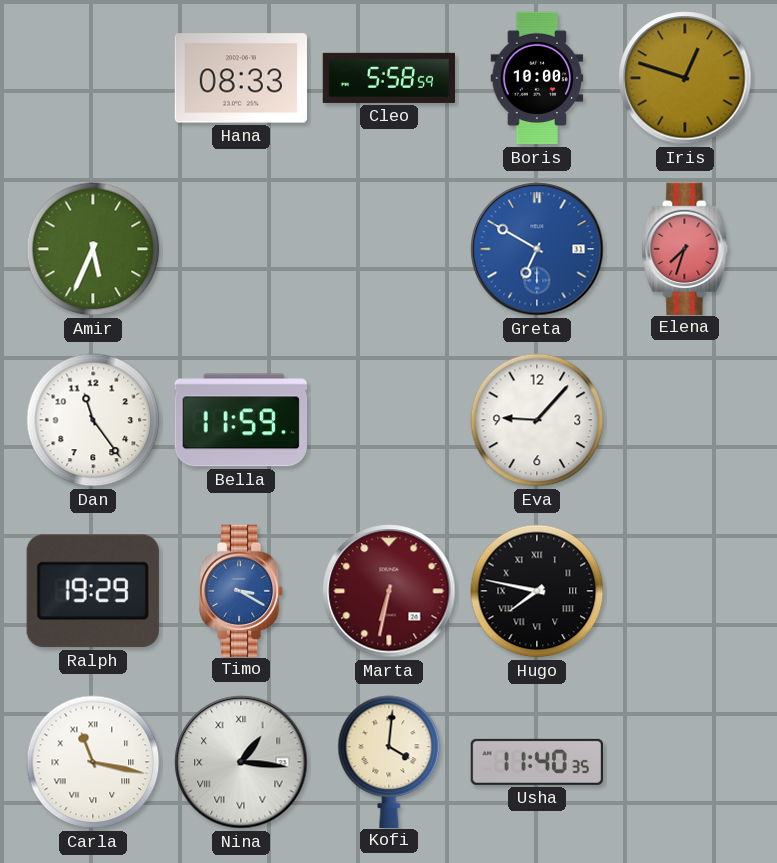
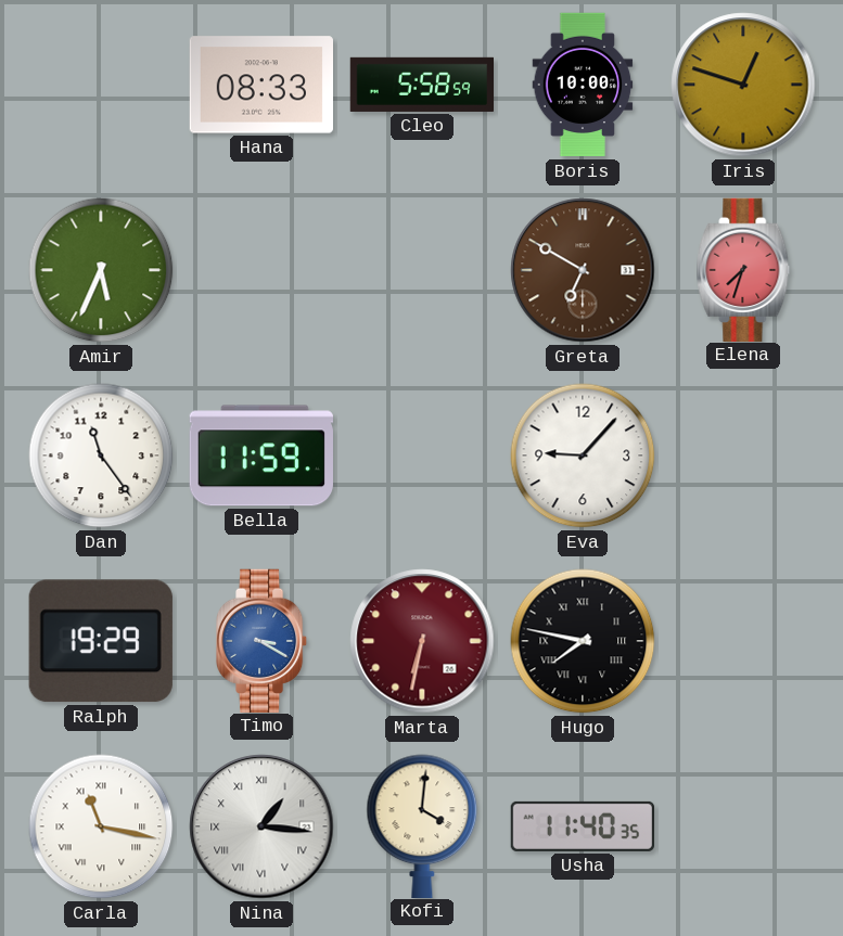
Greta dial: blue -> brown
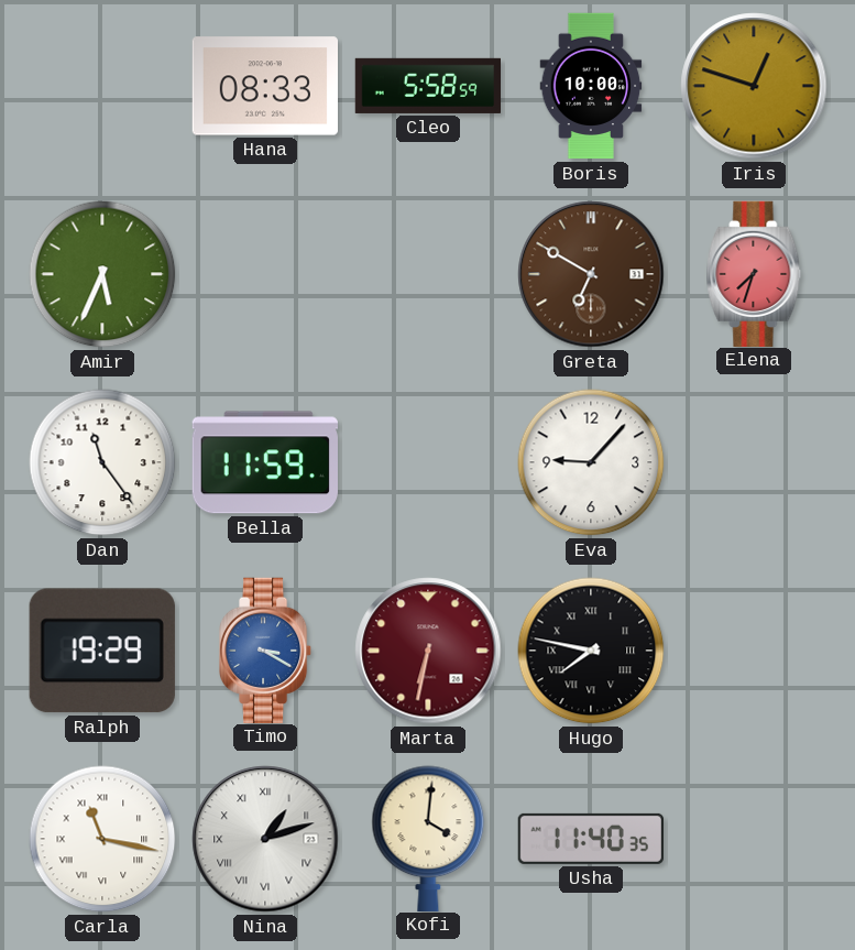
Nina: 1:16 -> 1:12
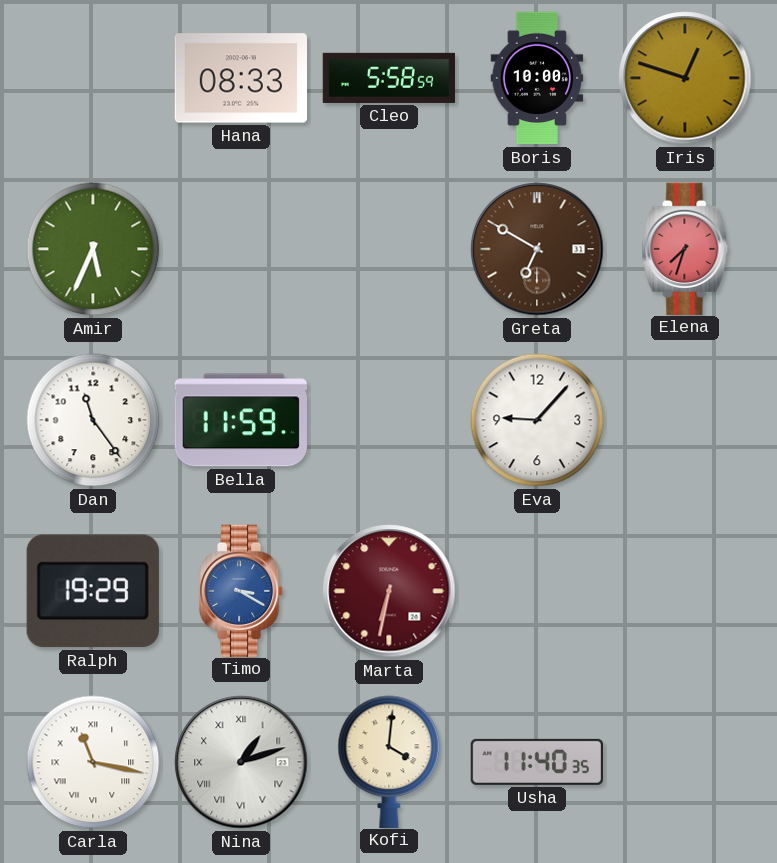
Hugo: 7:47 -> none
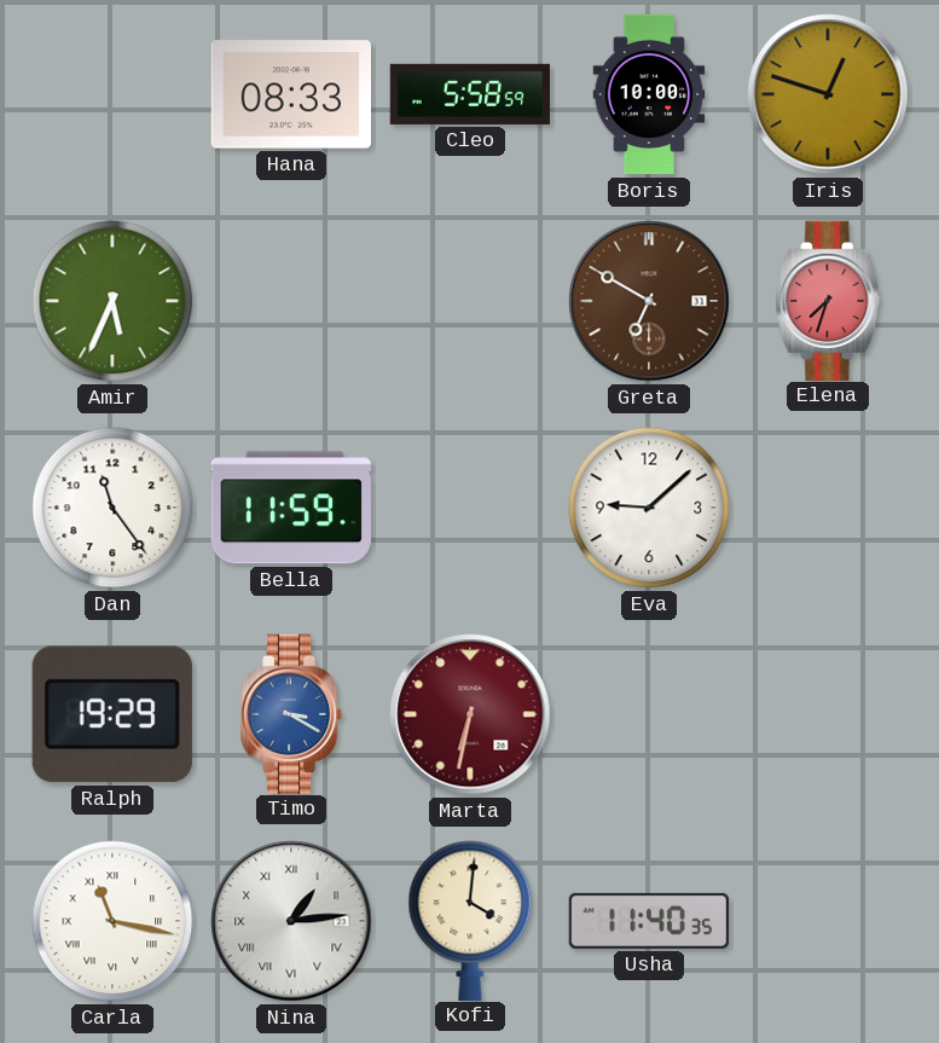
Eva: 9:07 -> 9:08
Nina: 1:12 -> 1:14
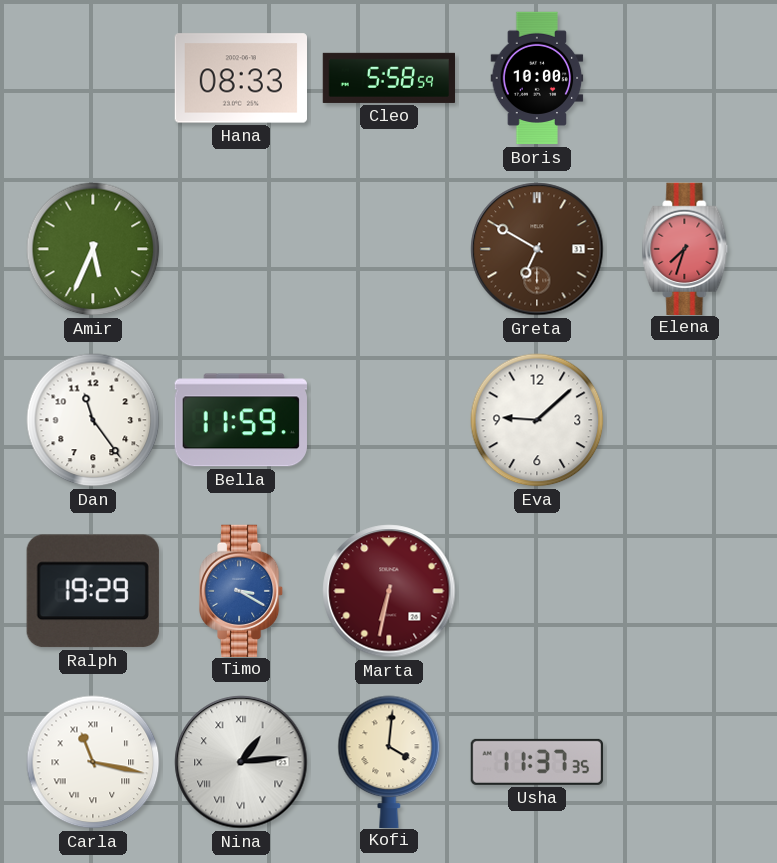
Iris: 12:48 -> none
Usha: 11:40 -> 11:37
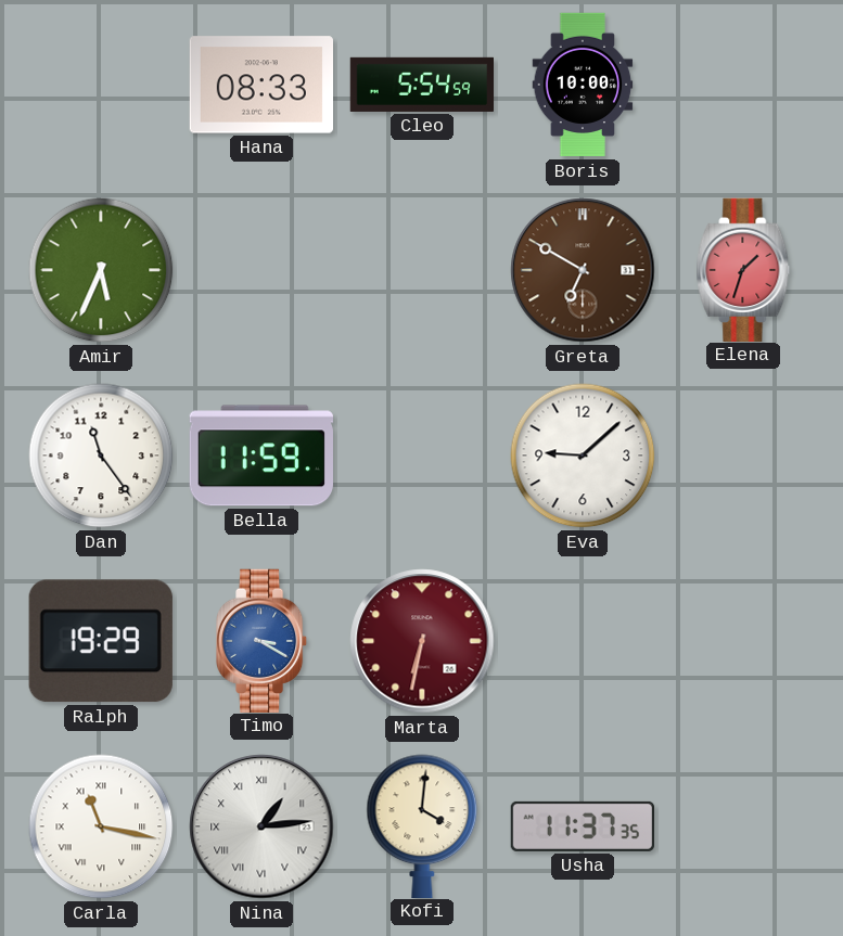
Cleo: 5:58 -> 5:54
Elena: 7:33 -> 1:33
